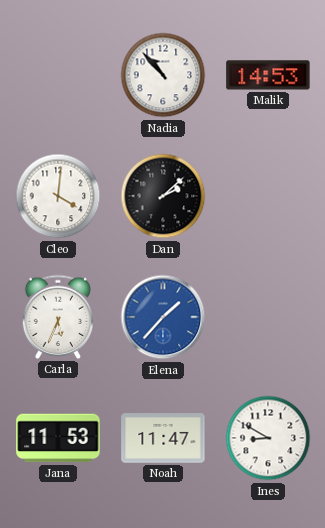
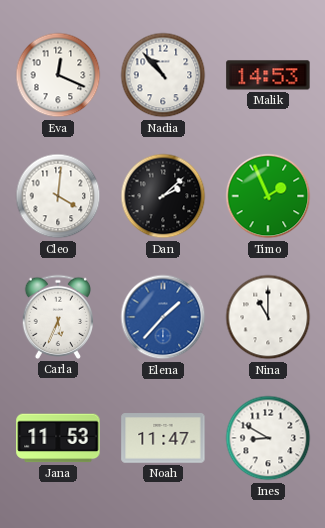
Eva: none -> 12:19
Timo: none -> 1:56
Nina: none -> 11:00
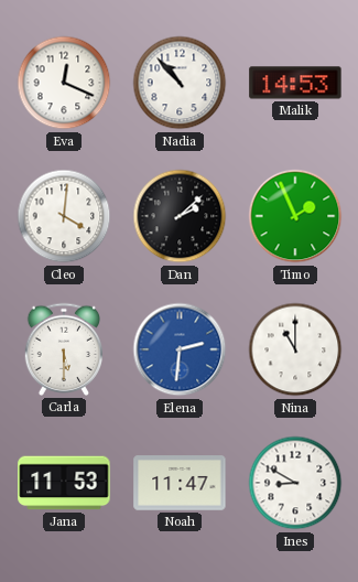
Carla: 5:34 -> 5:30
Elena: 1:37 -> 2:31
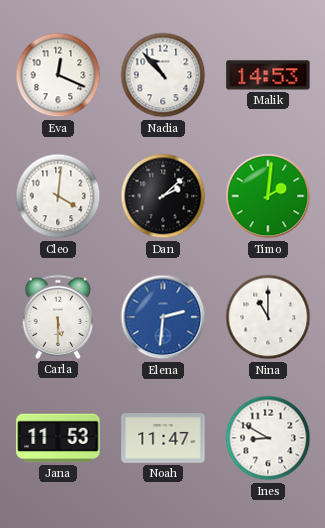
Timo: 1:56 -> 2:01
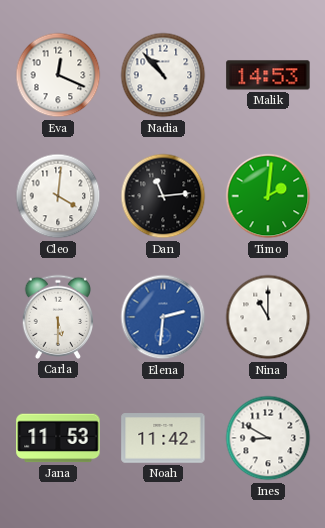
Dan: 2:08 -> 11:14
Noah: 11:47 -> 11:42
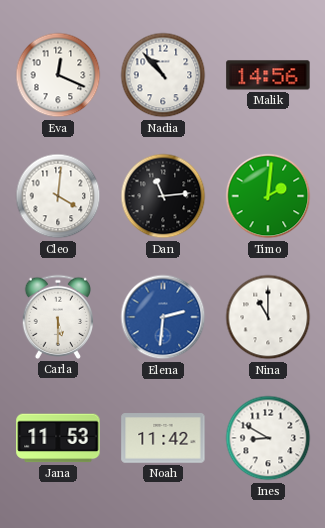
Malik: 14:53 -> 14:56
